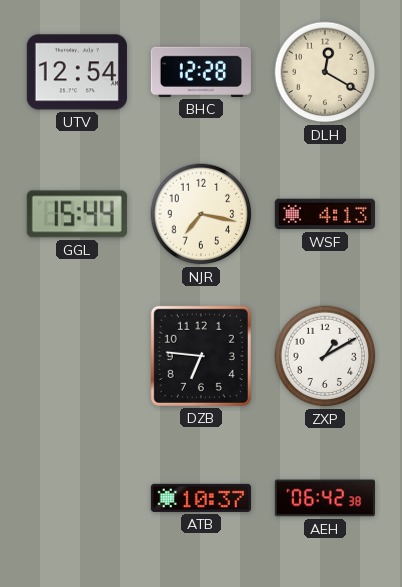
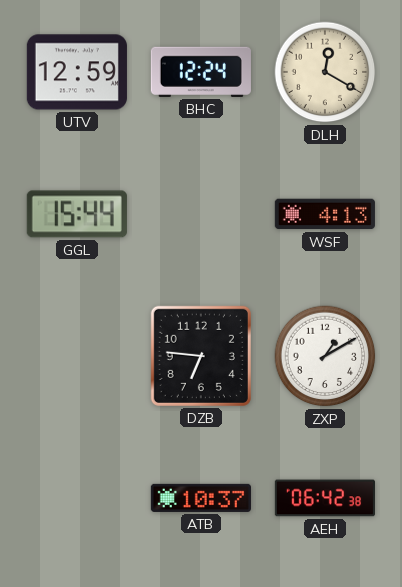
UTV: 12:54 -> 12:59
BHC: 12:28 -> 12:24
NJR: 7:17 -> none
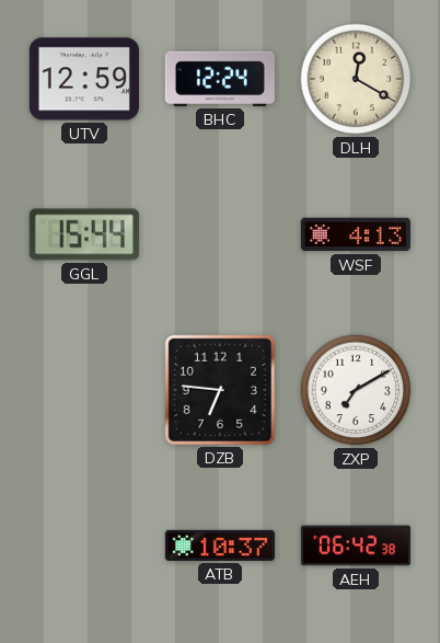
ZXP: 1:10 -> 7:10
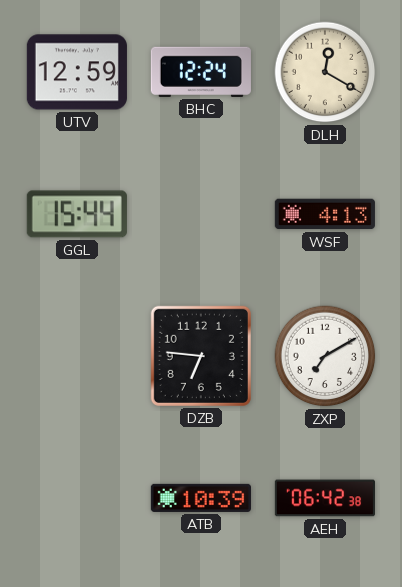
ATB: 10:37 -> 10:39
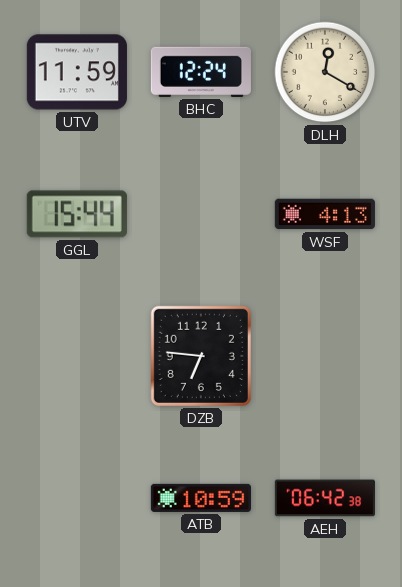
UTV: 12:59 -> 11:59
ZXP: 7:10 -> none
ATB: 10:39 -> 10:59
